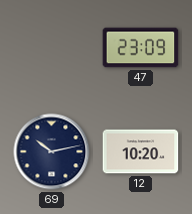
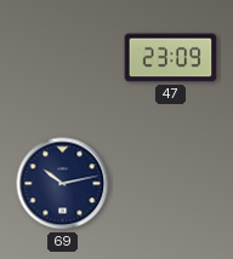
12: 10:20 -> none
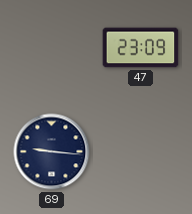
69: 10:13 -> 9:16
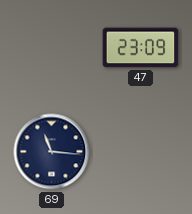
69: 9:16 -> 11:16
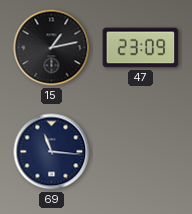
15: none -> 1:13
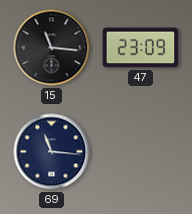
15: 1:13 -> 11:16
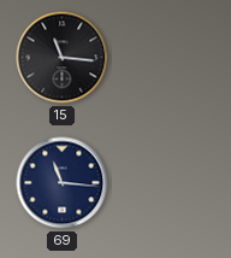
47: 23:09 -> none
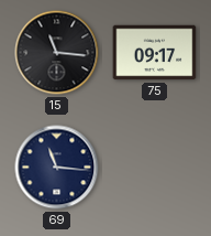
75: none -> 09:17
